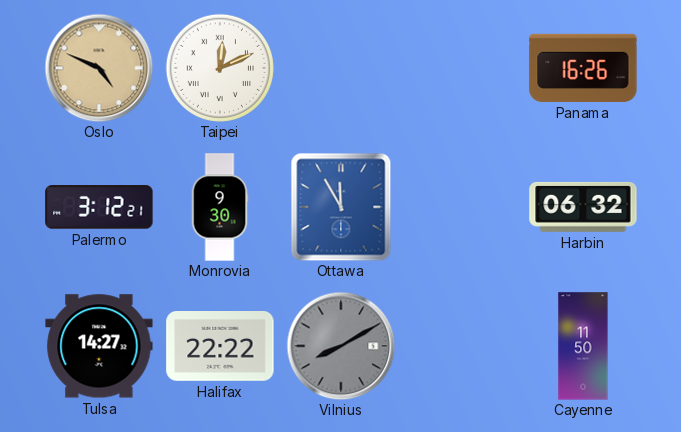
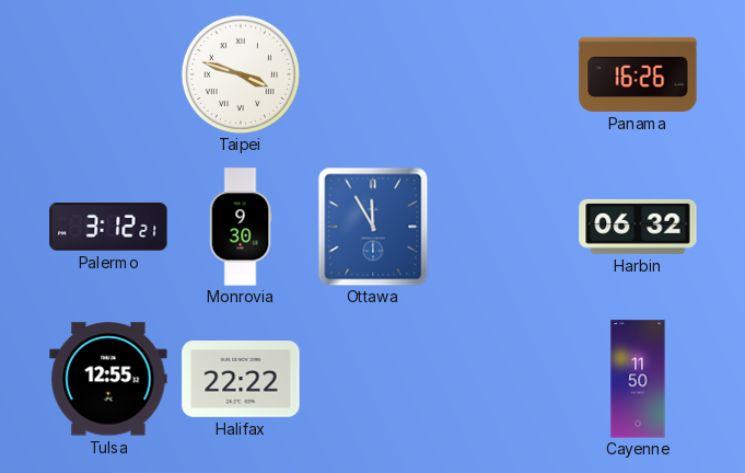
Oslo: 4:49 -> none
Taipei: 12:11 -> 3:48
Tulsa: 14:27 -> 12:55
Vilnius: 8:10 -> none
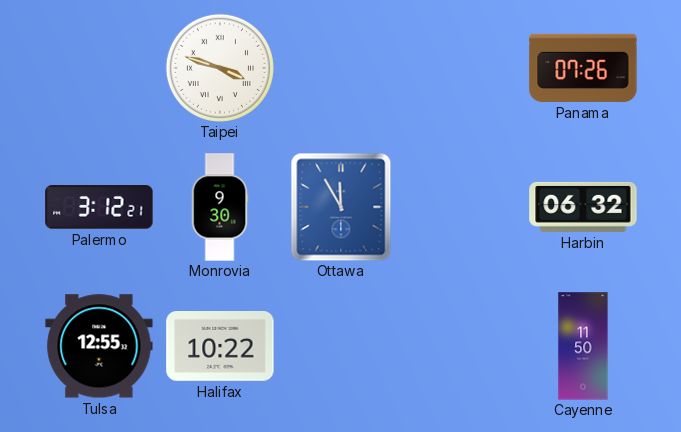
Panama: 16:26 -> 07:26
Halifax: 22:22 -> 10:22
